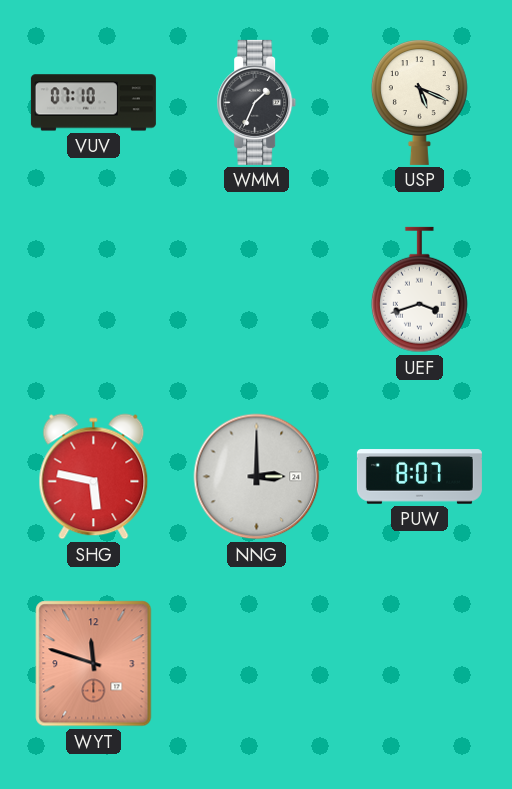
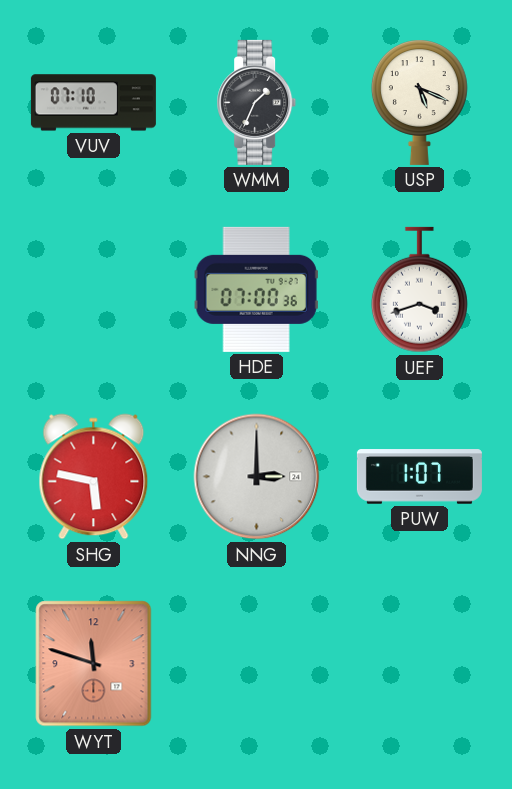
HDE: none -> 07:00
PUW: 8:07 -> 1:07
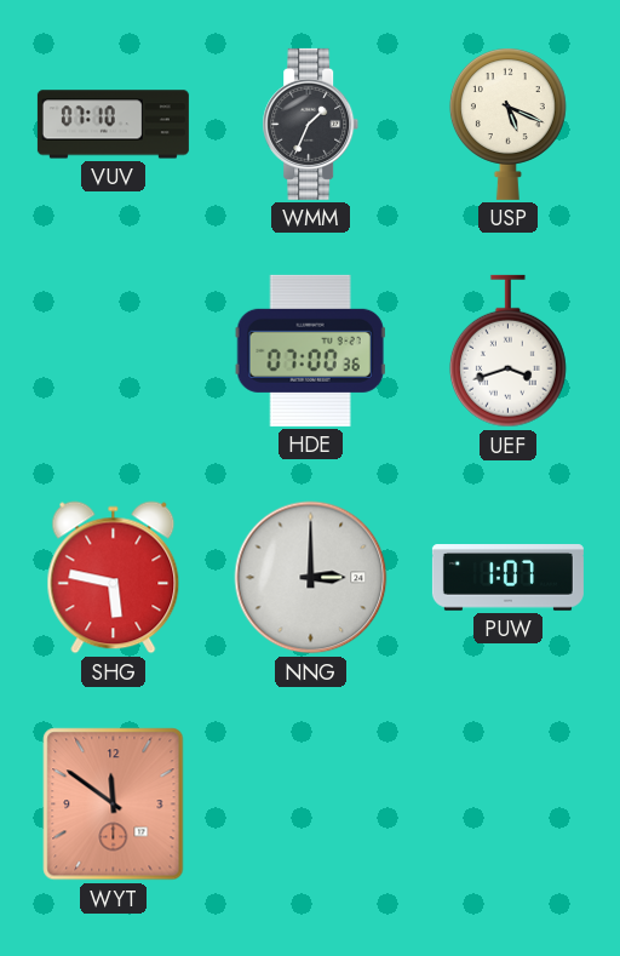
WYT: 11:48 -> 11:51
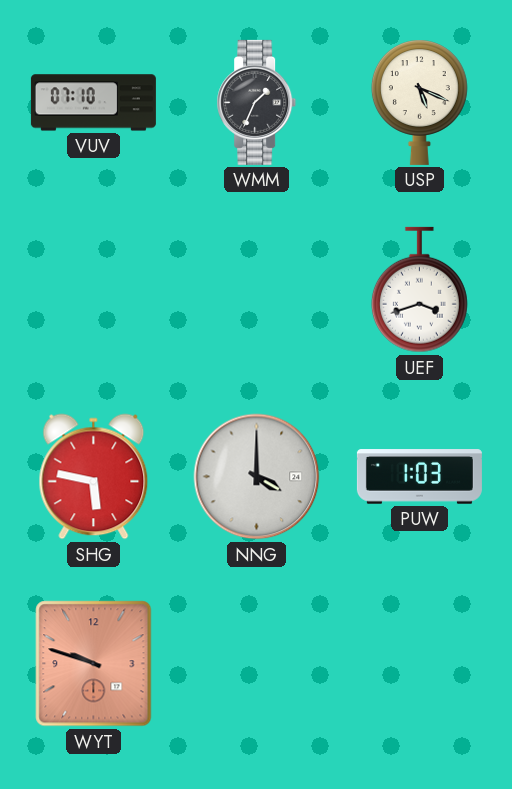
HDE: 07:00 -> none
NNG: 3:00 -> 4:00
PUW: 1:07 -> 1:03
WYT: 11:51 -> 9:48
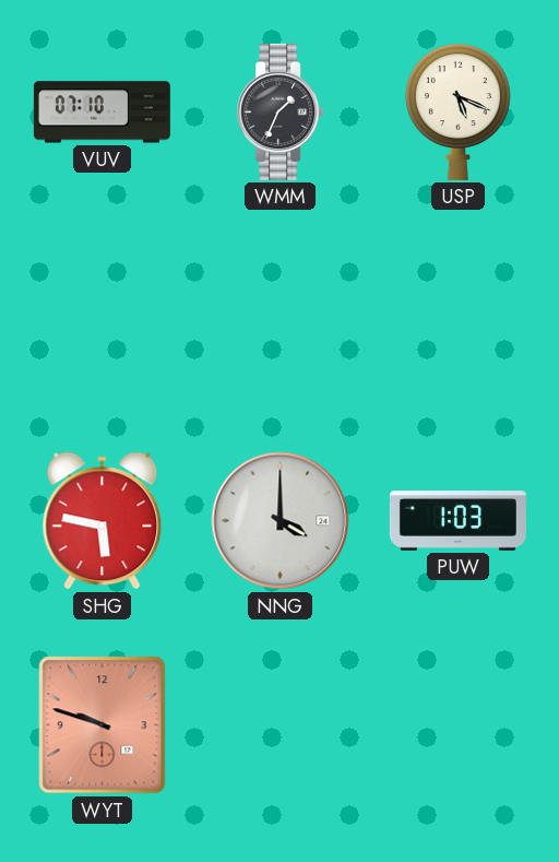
UEF: 3:42 -> none
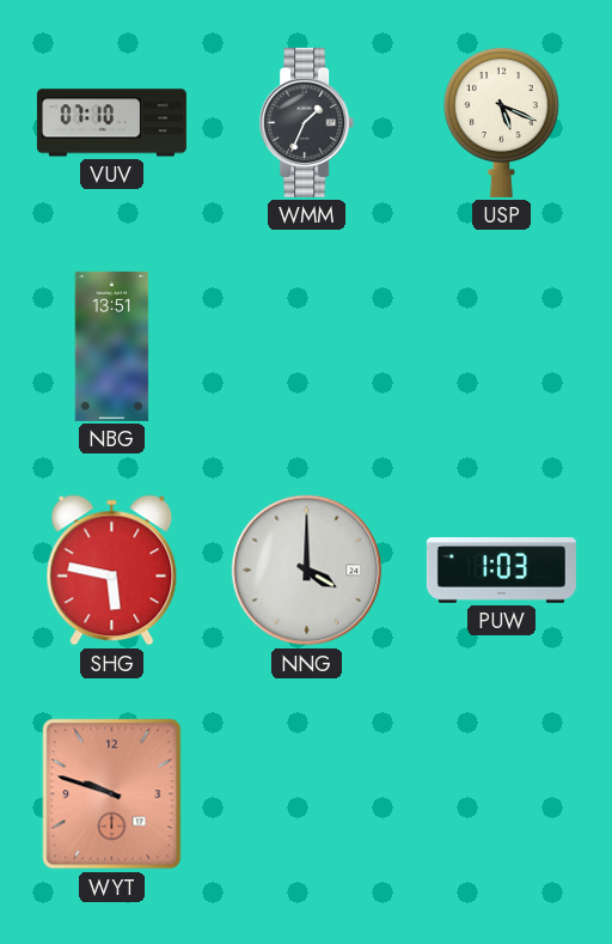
NBG: none -> 13:51
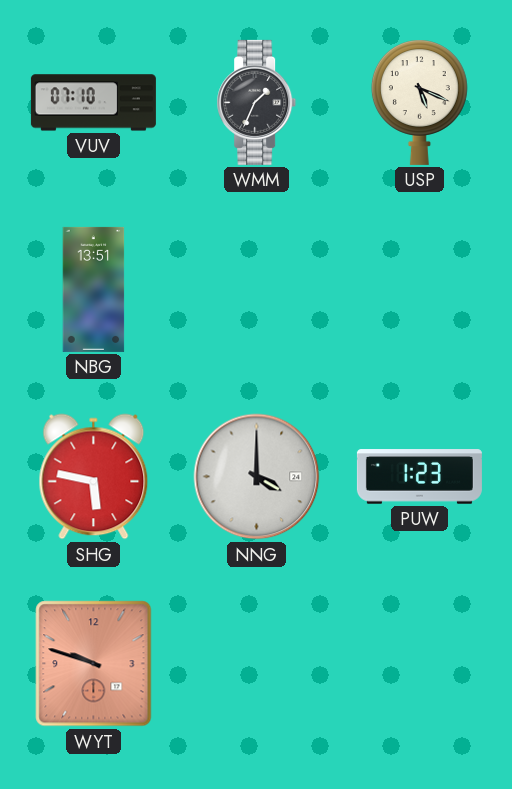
PUW: 1:03 -> 1:23
